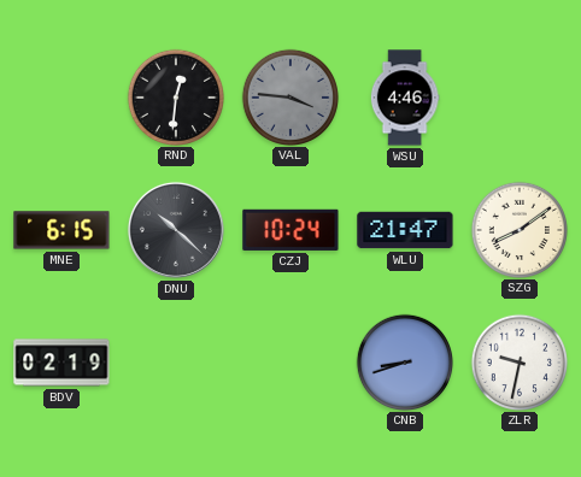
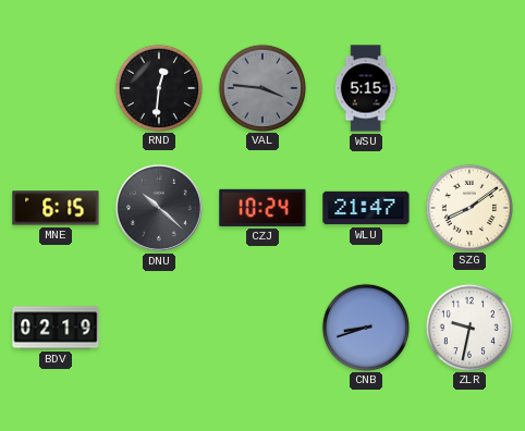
WSU: 4:46 -> 5:15
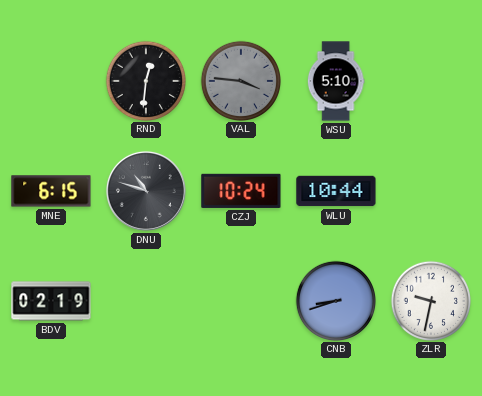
WSU: 5:15 -> 5:10
DNU: 10:22 -> 10:48
WLU: 21:47 -> 10:44
SZG: 8:09 -> none
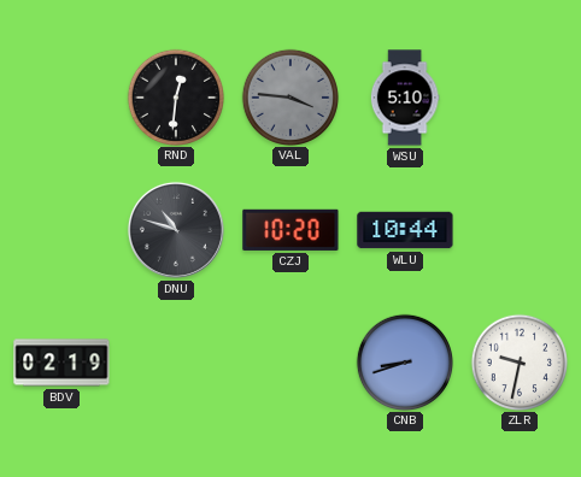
MNE: 6:15 -> none
CZJ: 10:24 -> 10:20
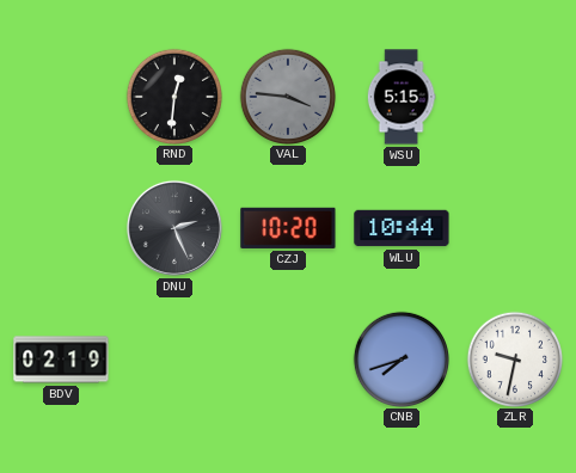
WSU: 5:10 -> 5:15
DNU: 10:48 -> 2:26
CNB: 8:42 -> 7:42
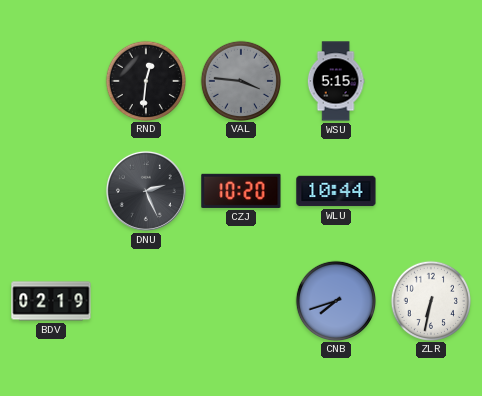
ZLR: 9:32 -> 6:32
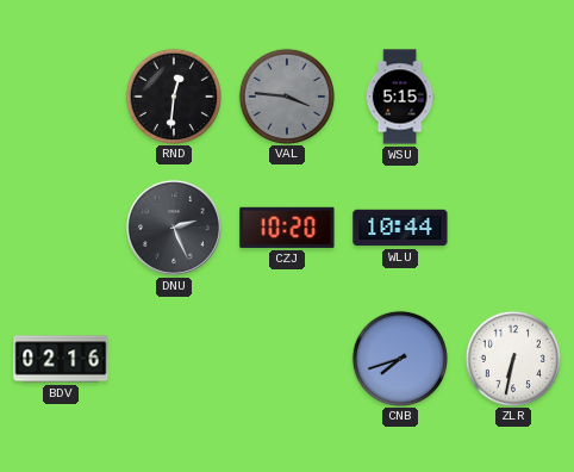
BDV: 02:19 -> 02:16
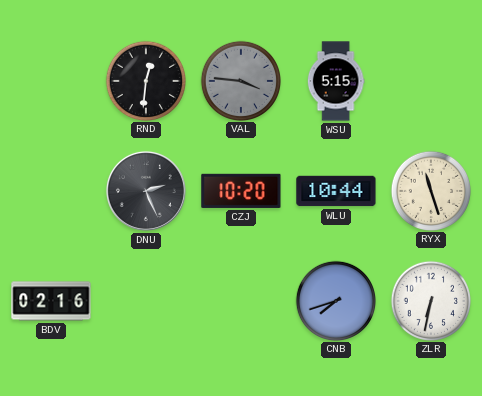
RYX: none -> 11:27
